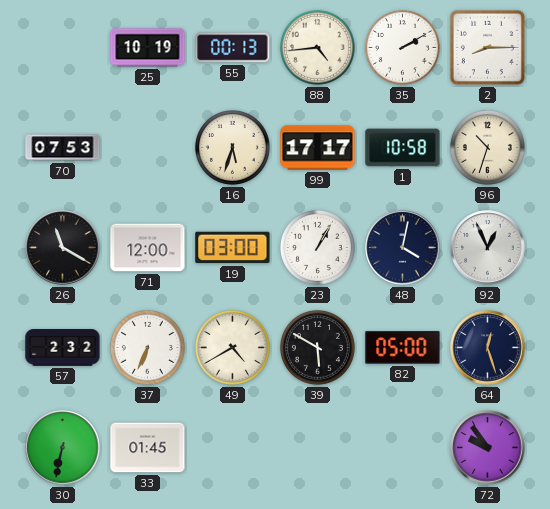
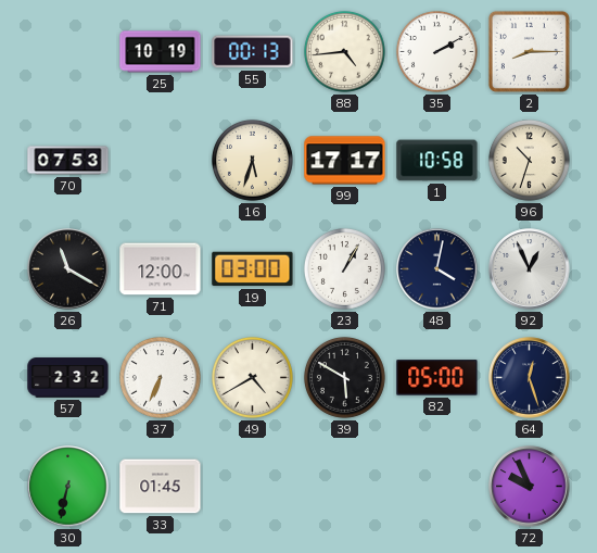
72: 9:54 -> 9:56
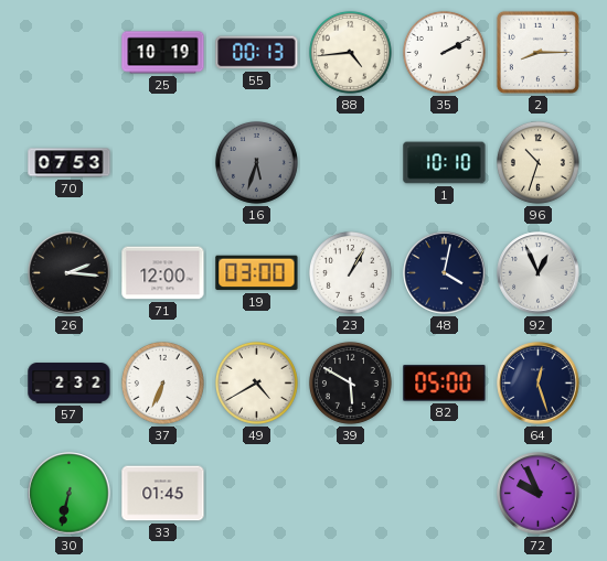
16 dial: cream -> grey
99: 17:17 -> none
1: 10:58 -> 10:10
26: 11:20 -> 2:16
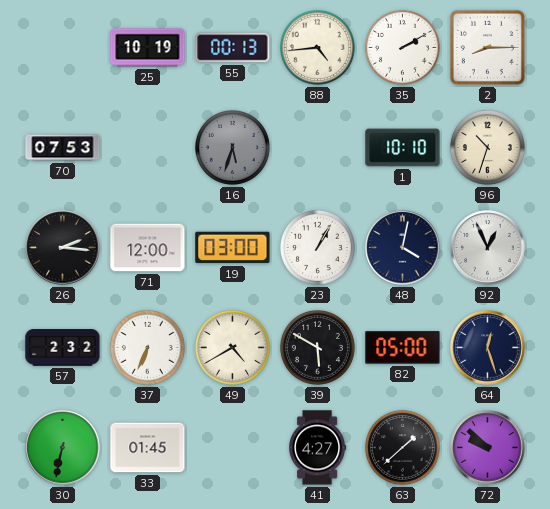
41: none -> 4:27
63: none -> 1:38
72: 9:56 -> 9:52
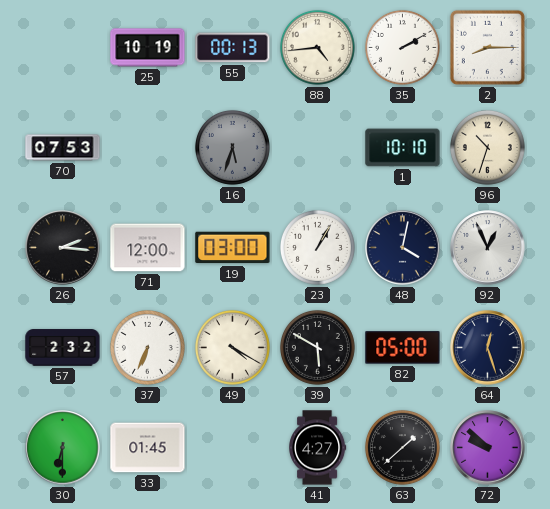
49: 4:40 -> 4:20
30: 6:32 -> 6:30
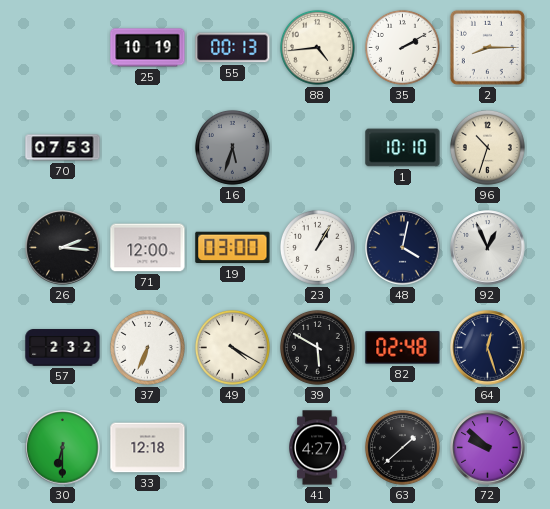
82: 05:00 -> 02:48
33: 01:45 -> 12:18
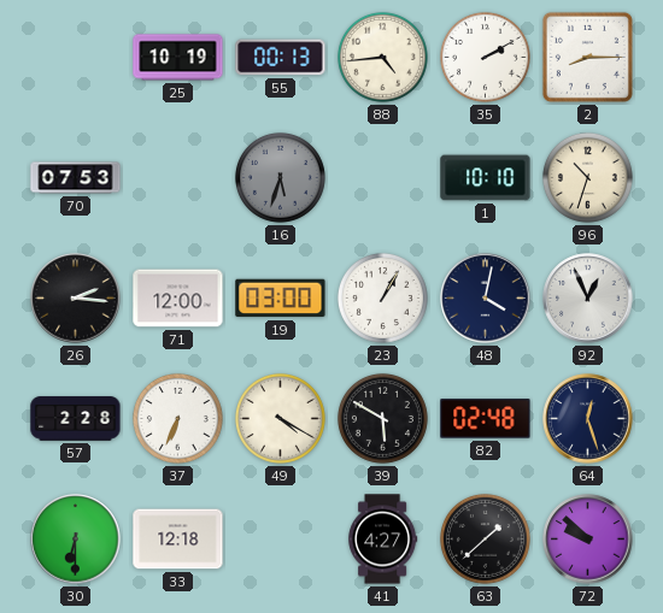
57: 2:32 -> 2:28
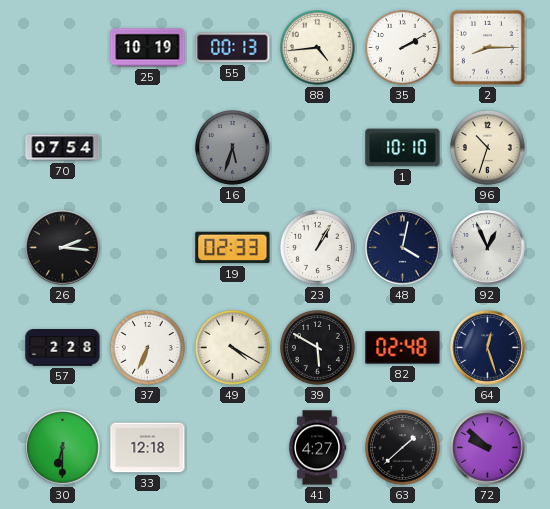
70: 07:53 -> 07:54
71: 12:00 -> none
19: 03:00 -> 02:33
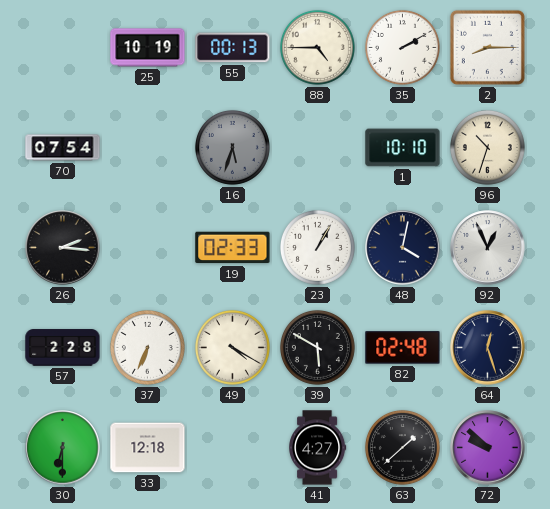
88: 4:44 -> 4:45
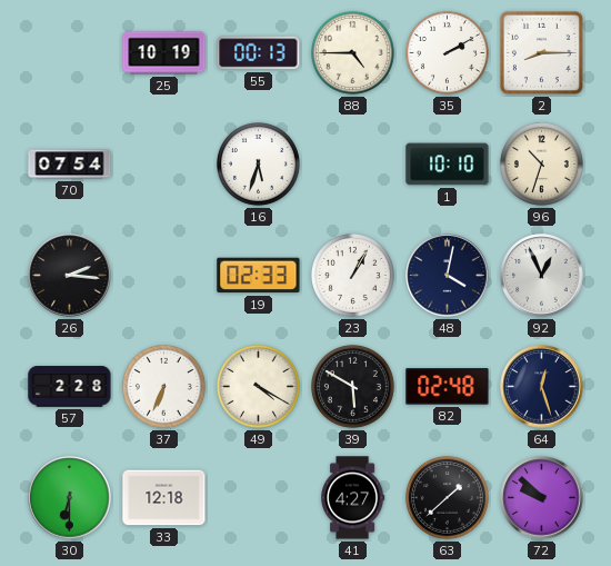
16 dial: grey -> white
